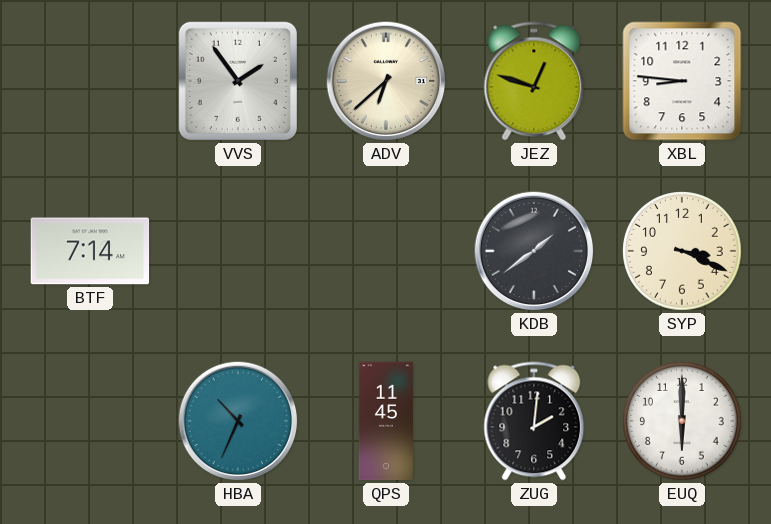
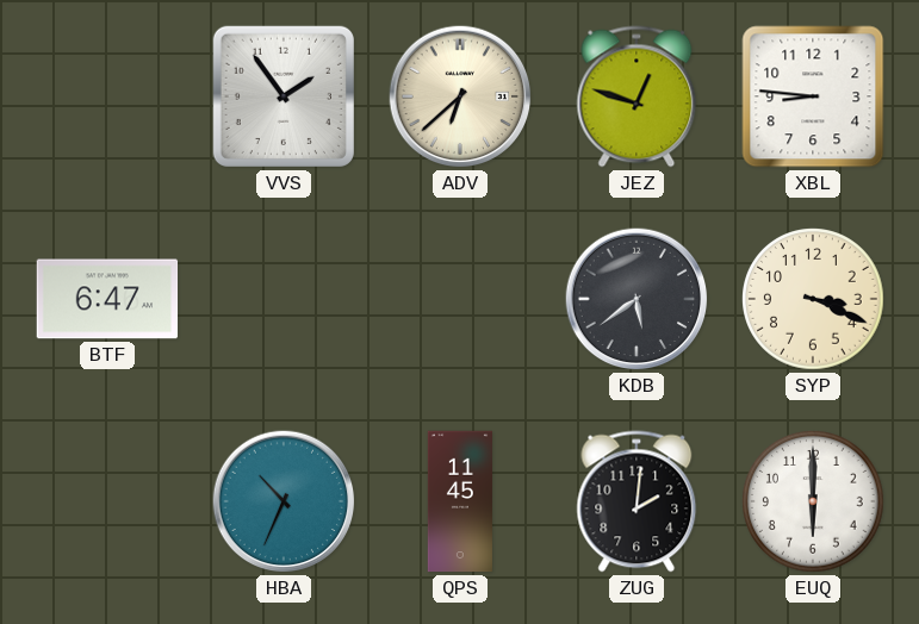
BTF: 7:14 -> 6:47
KDB: 1:39 -> 5:39
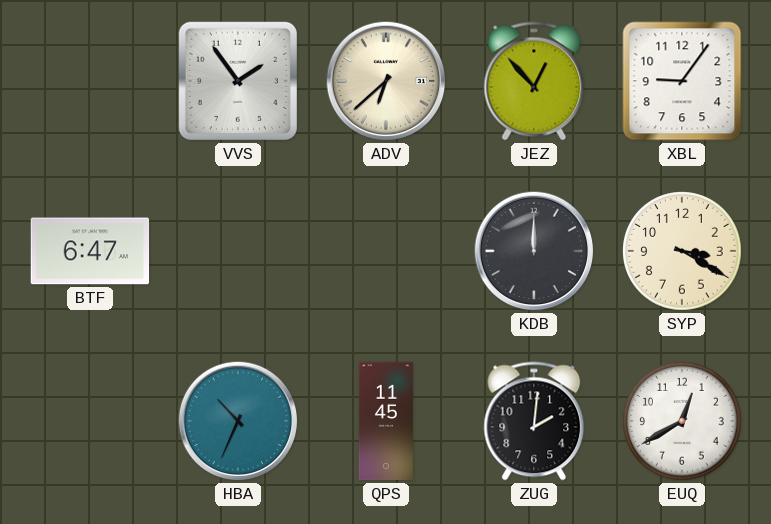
JEZ: 12:48 -> 12:53
XBL: 8:46 -> 9:06
KDB: 5:39 -> 12:00
SYP: 3:19 -> 3:20
EUQ: 6:00 -> 12:40
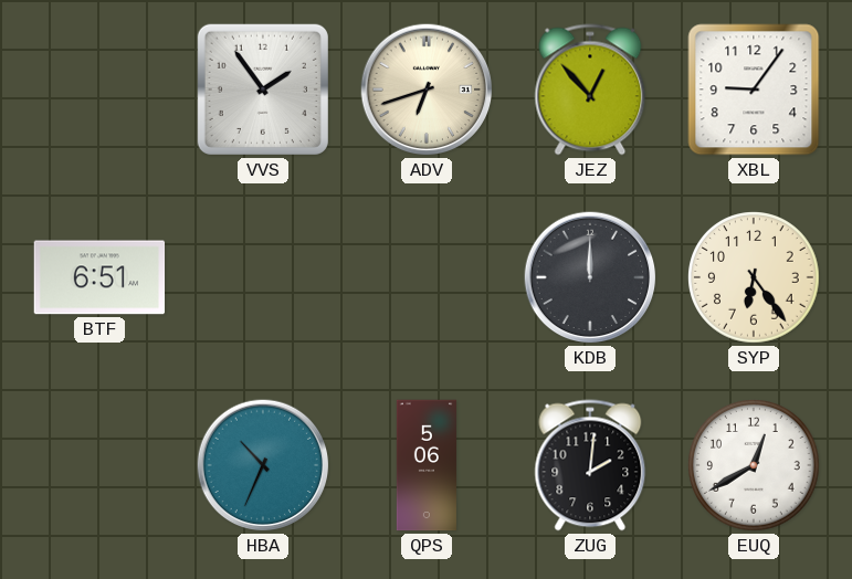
ADV: 6:38 -> 6:42
BTF: 6:47 -> 6:51
SYP: 3:20 -> 6:24
QPS: 11:45 -> 5:06
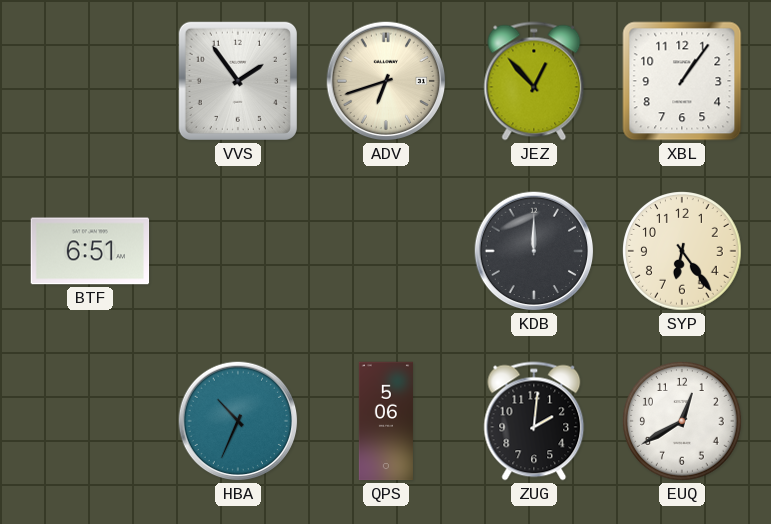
XBL: 9:06 -> 1:06
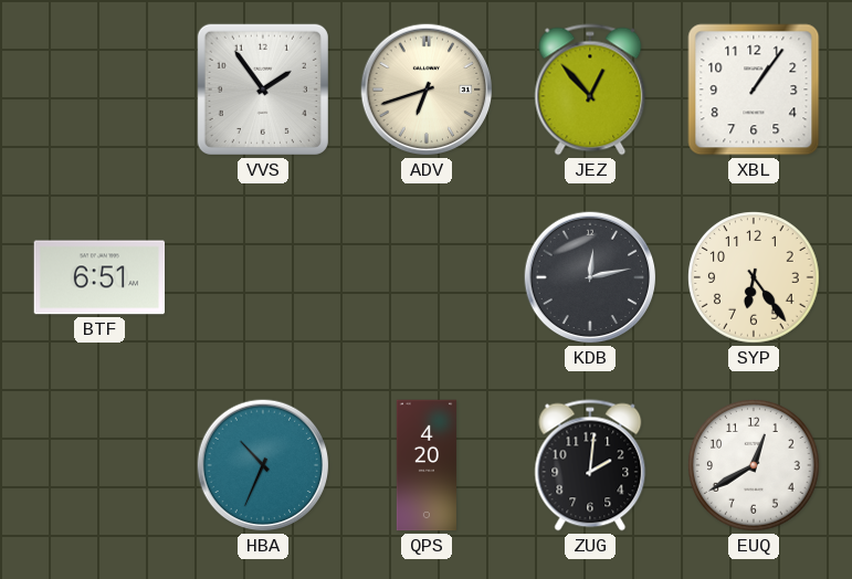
KDB: 12:00 -> 12:13
QPS: 5:06 -> 4:20
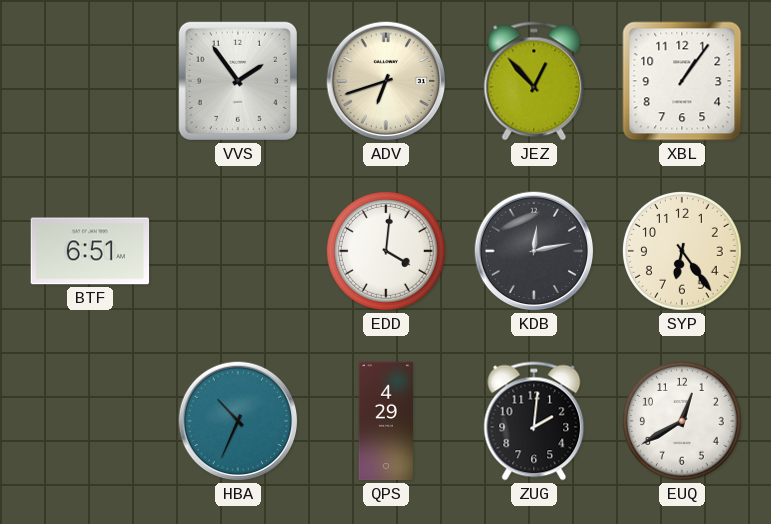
EDD: none -> 4:01
QPS: 4:20 -> 4:29
